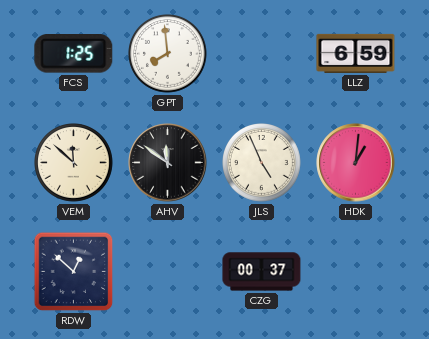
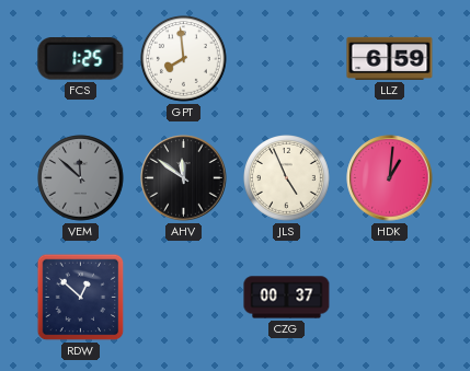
VEM dial: cream -> grey
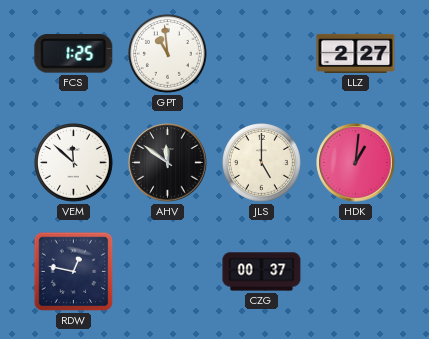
GPT: 7:59 -> 10:59
LLZ: 6:59 -> 2:27
VEM dial: grey -> white
JLS: 4:56 -> 5:00
RDW: 12:52 -> 12:47
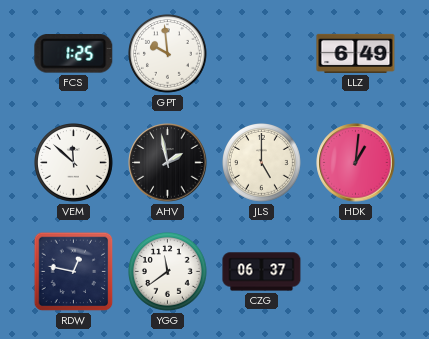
GPT: 10:59 -> 9:59
LLZ: 2:27 -> 6:49
AHV: 11:51 -> 1:58
YGG: none -> 11:39
CZG: 00:37 -> 06:37
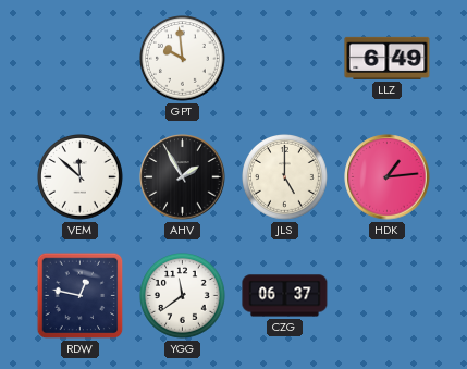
FCS: 1:25 -> none
AHV: 1:58 -> 1:55
HDK: 1:01 -> 1:14
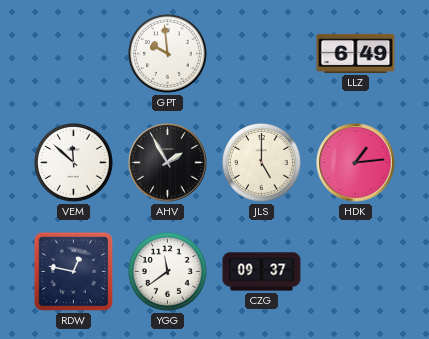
CZG: 06:37 -> 09:37
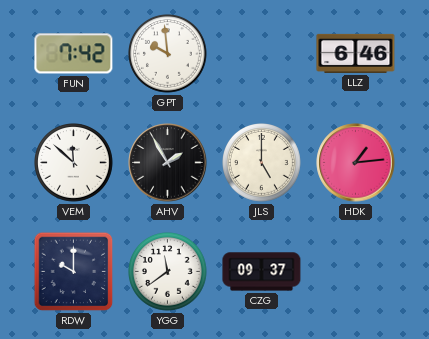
FUN: none -> 7:42
LLZ: 6:49 -> 6:46
RDW: 12:47 -> 10:00
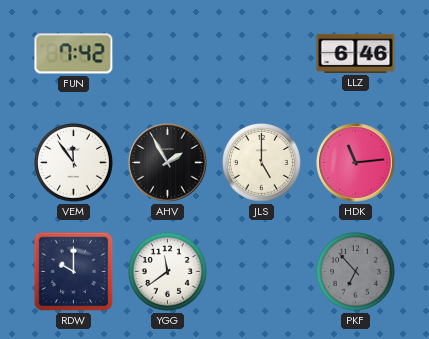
GPT: 9:59 -> none
VEM: 11:52 -> 11:54
HDK: 1:14 -> 11:14
CZG: 09:37 -> none
PKF: none -> 6:53
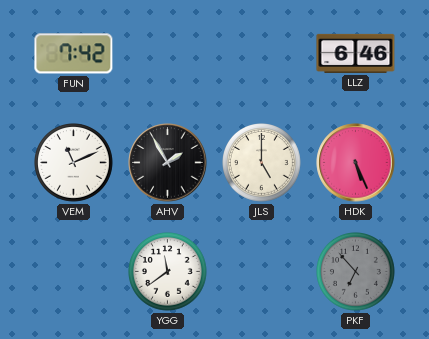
VEM: 11:54 -> 11:11
HDK: 11:14 -> 5:26
RDW: 10:00 -> none
